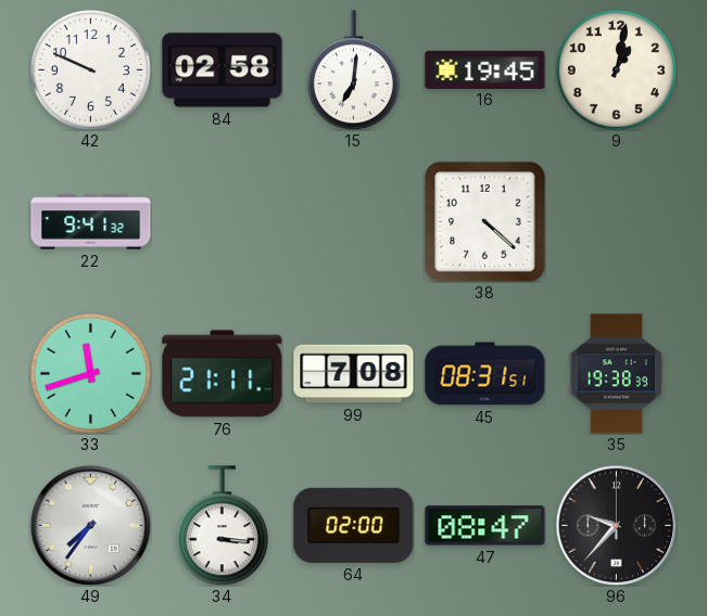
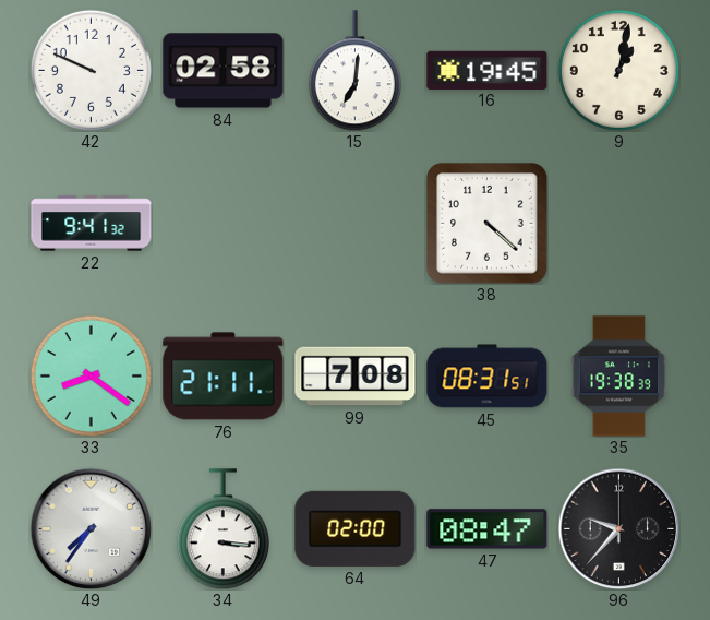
33: 11:42 -> 8:21
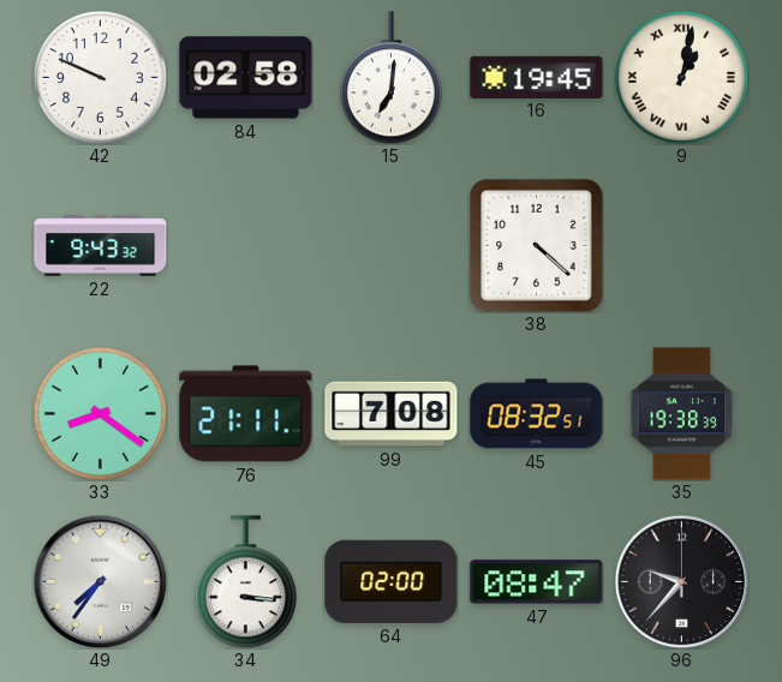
9 numerals: Arabic -> Roman
22: 9:41 -> 9:43
45: 08:31 -> 08:32
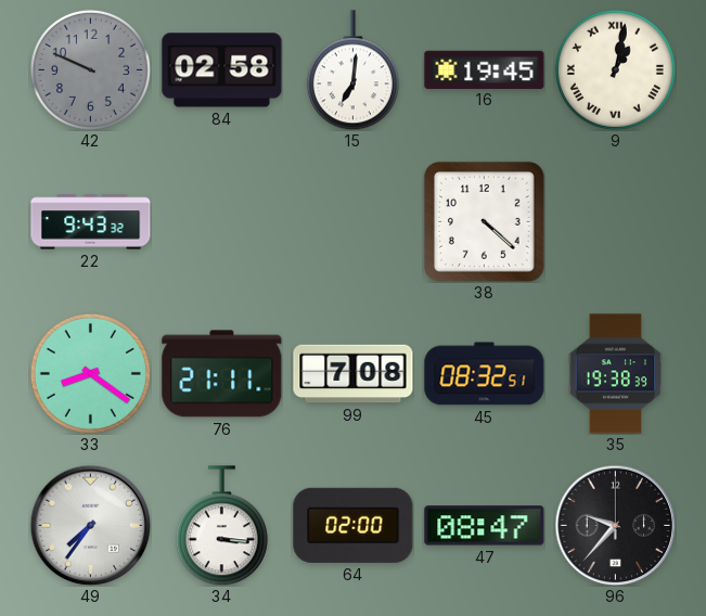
42 dial: white -> grey
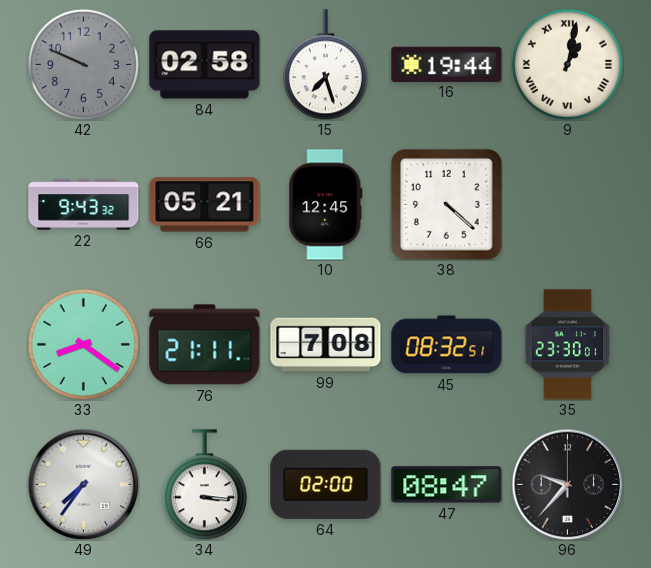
15: 7:01 -> 7:27
16: 19:45 -> 19:44
66: none -> 05:21
10: none -> 12:45
35: 19:38 -> 23:30
